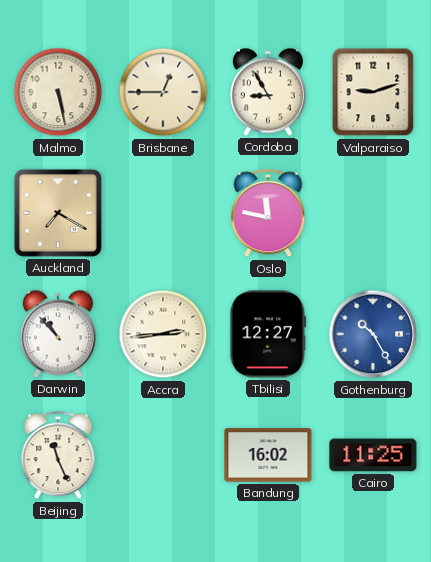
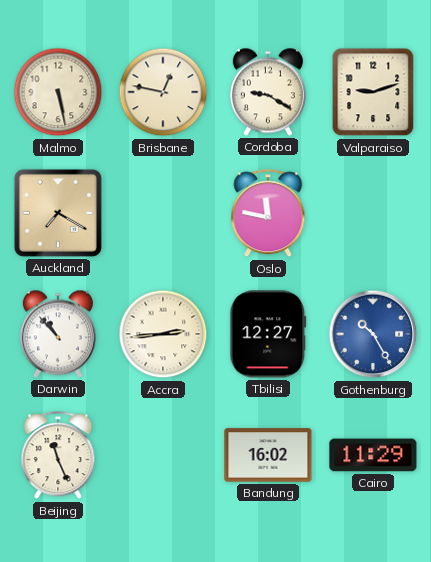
Brisbane: 12:45 -> 12:47
Cordoba: 8:55 -> 9:20
Cairo: 11:25 -> 11:29
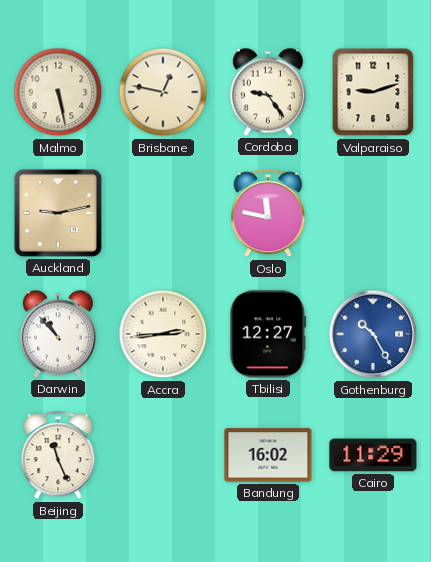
Cordoba: 9:20 -> 9:24
Auckland: 7:20 -> 9:13
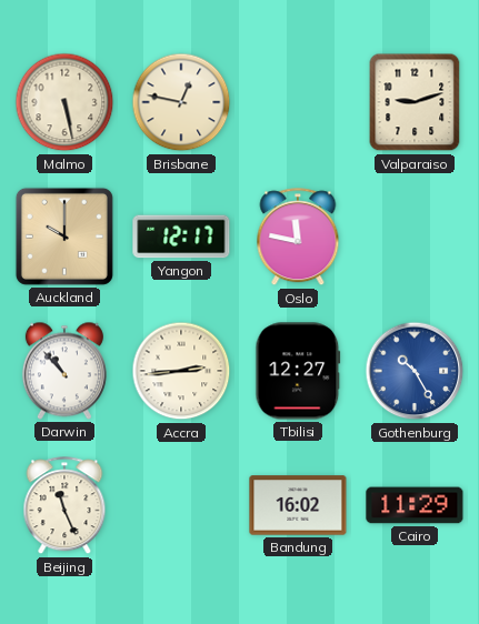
Cordoba: 9:24 -> none
Auckland: 9:13 -> 10:00
Yangon: none -> 12:17
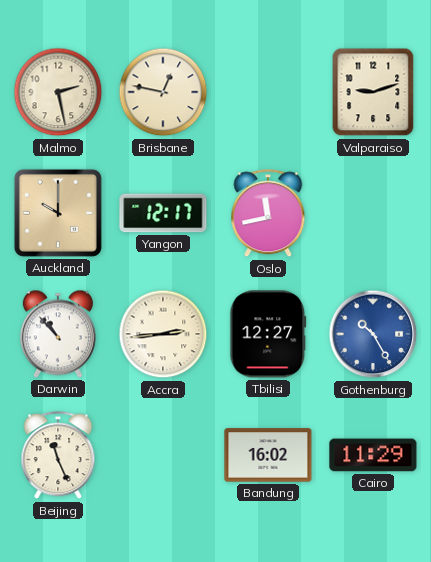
Malmo: 5:28 -> 2:28
Oslo: 11:47 -> 11:43
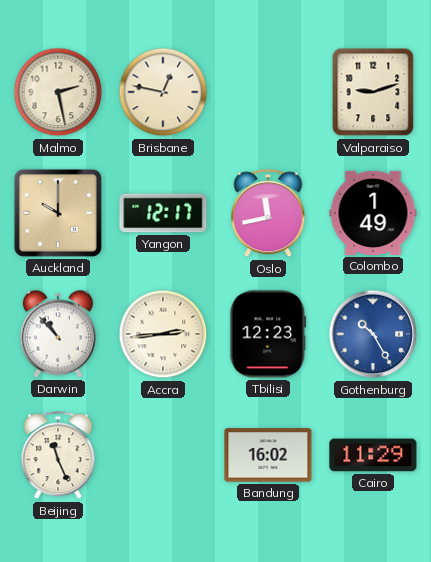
Colombo: none -> 1:49
Tbilisi: 12:27 -> 12:23
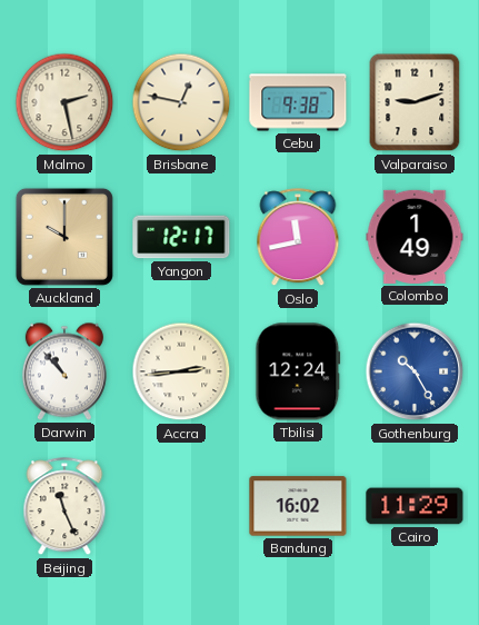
Cebu: none -> 9:38
Tbilisi: 12:23 -> 12:24
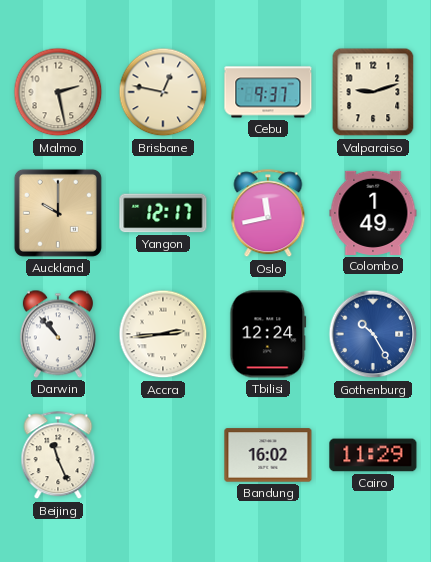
Cebu: 9:38 -> 9:37
